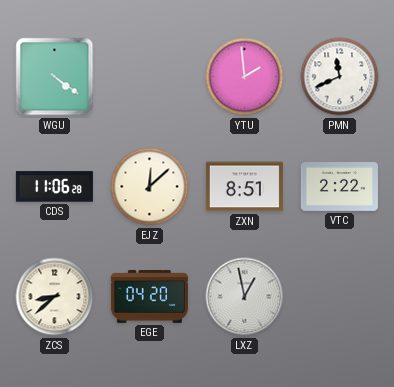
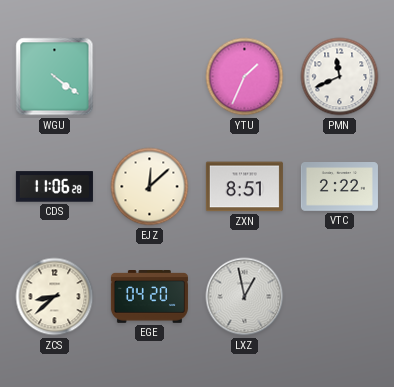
YTU: 1:59 -> 1:34
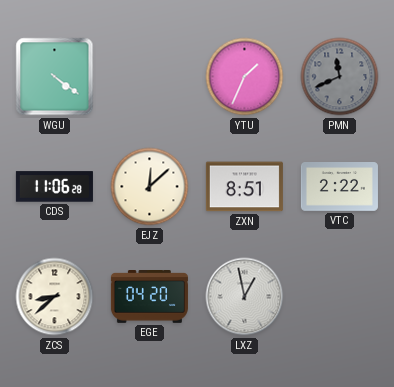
PMN dial: white -> grey
